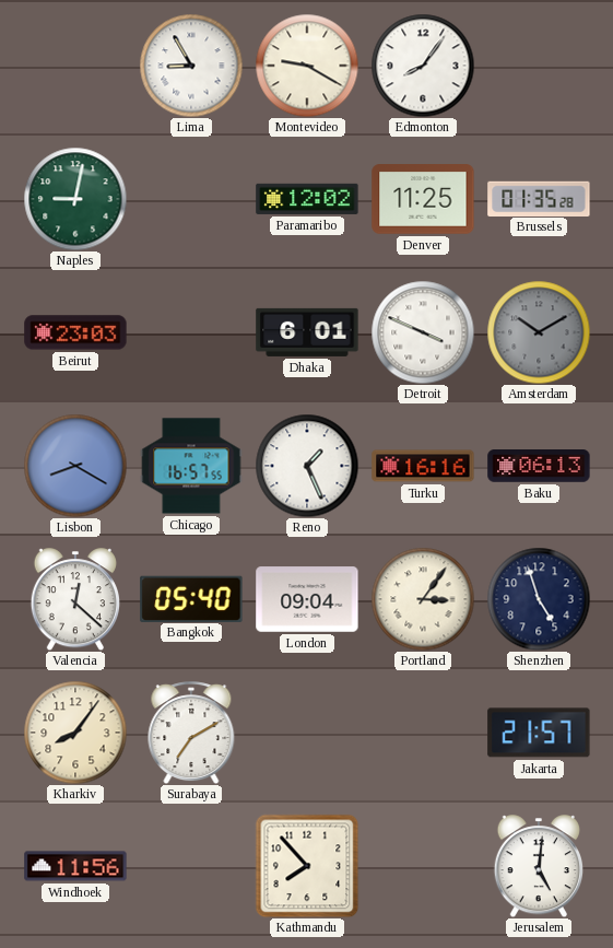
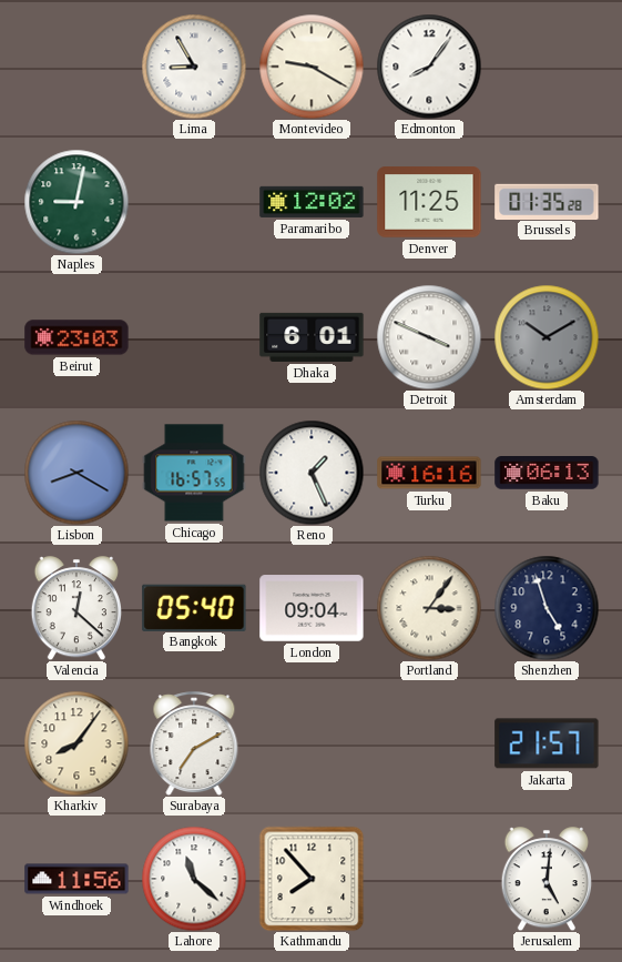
Lahore: none -> 11:22
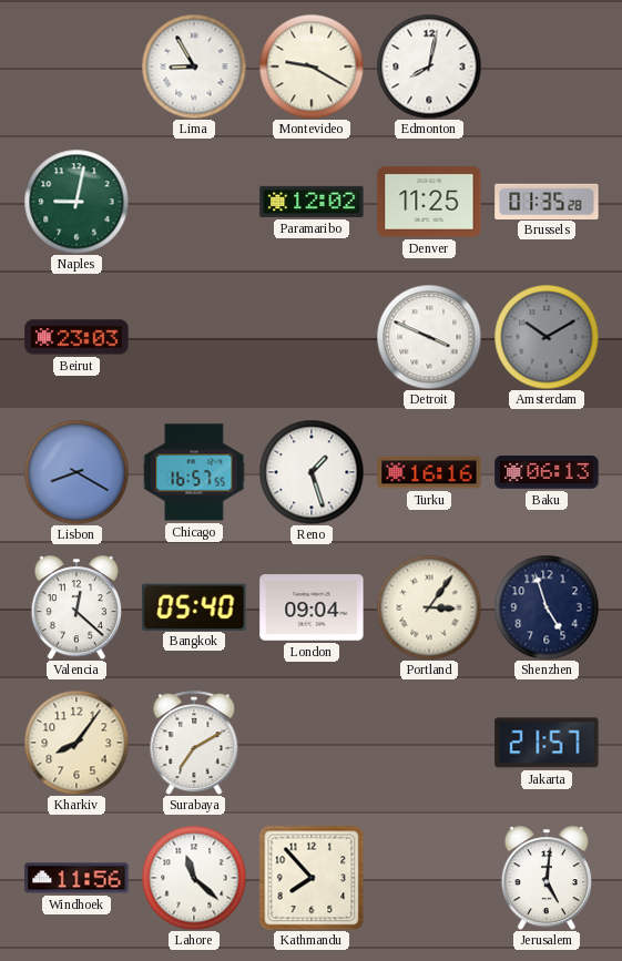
Edmonton: 8:06 -> 8:02
Dhaka: 6:01 -> none
Reno: 1:26 -> 1:27
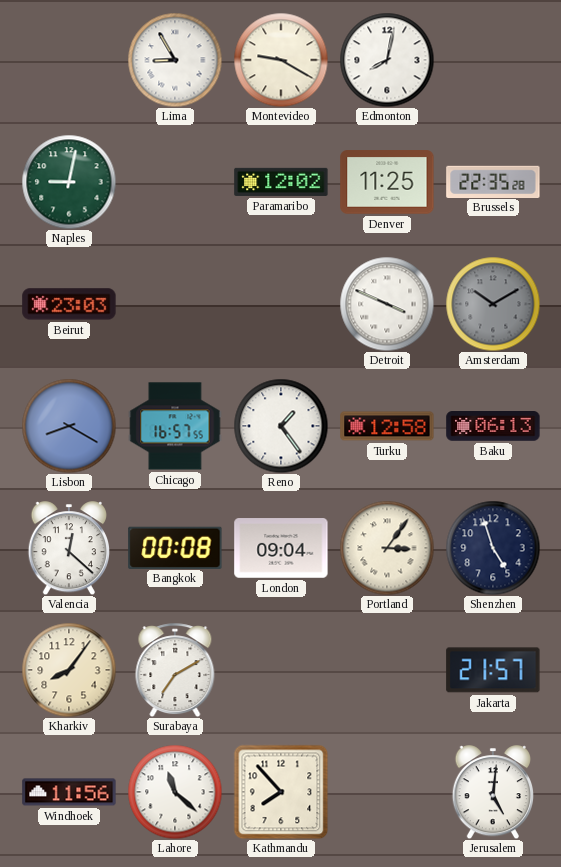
Brussels: 01:35 -> 22:35
Reno: 1:27 -> 1:24
Turku: 16:16 -> 12:58
Bangkok: 05:40 -> 00:08
